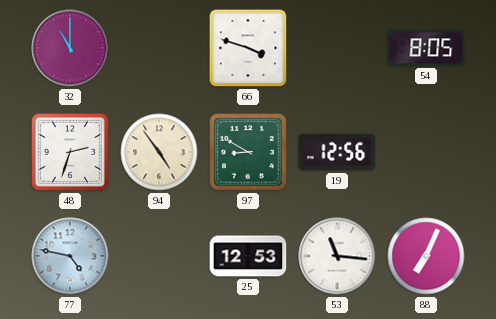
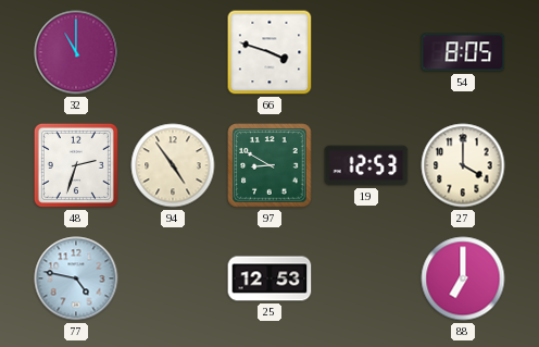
19: 12:56 -> 12:53
27: none -> 4:00
53: 11:16 -> none
88: 7:04 -> 7:00
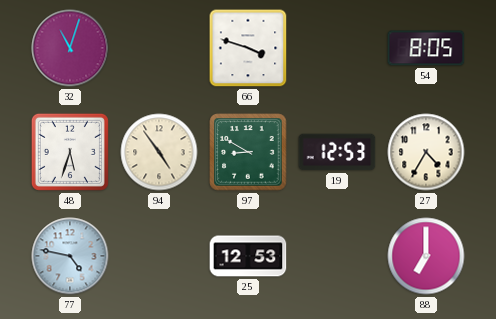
32: 11:00 -> 11:03
48: 2:33 -> 5:33
27: 4:00 -> 4:35
